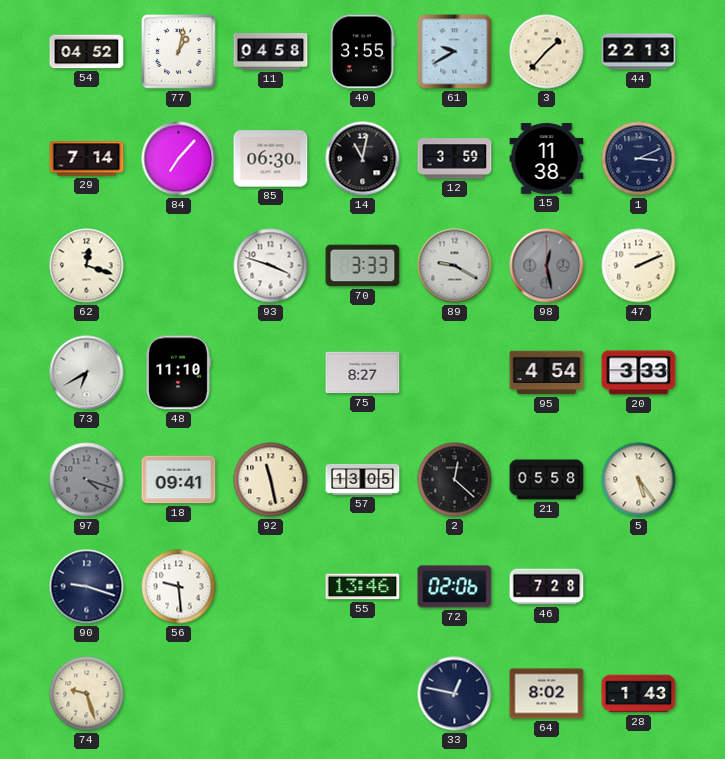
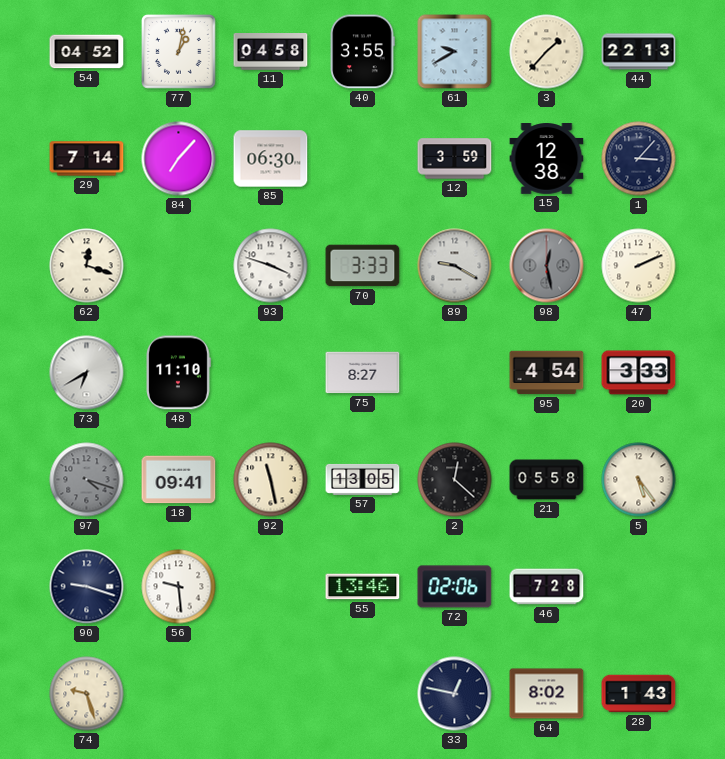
14: 11:02 -> none
15: 11:38 -> 12:38
1: 3:11 -> 3:07
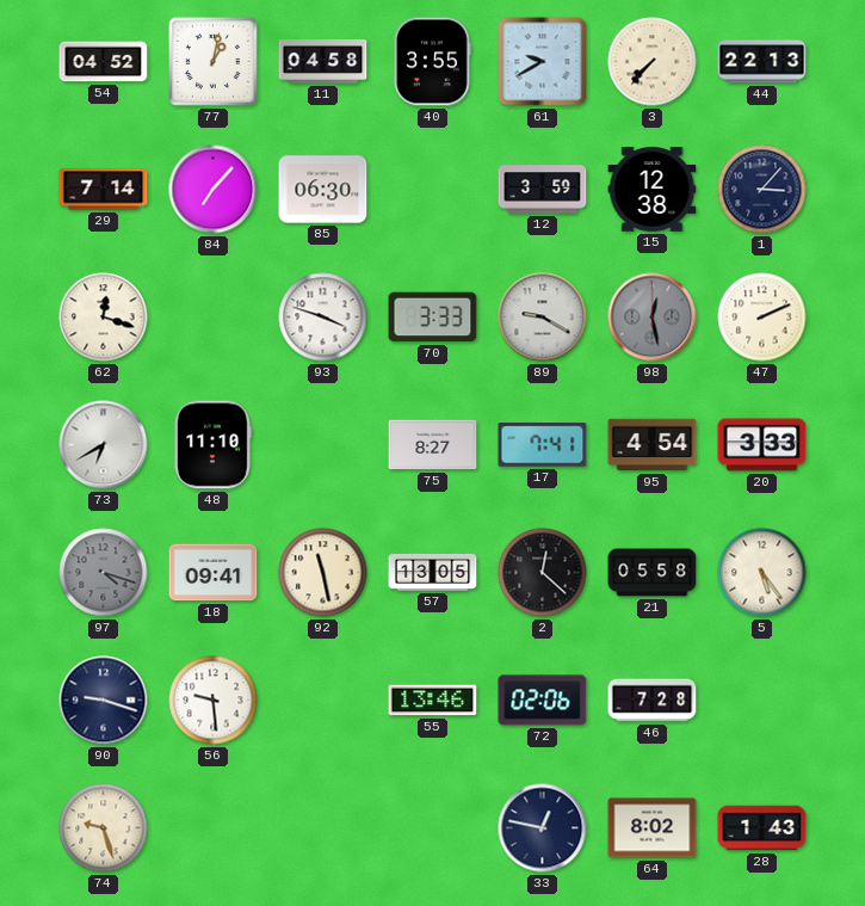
3: 1:37 -> 7:37
17: none -> 7:41
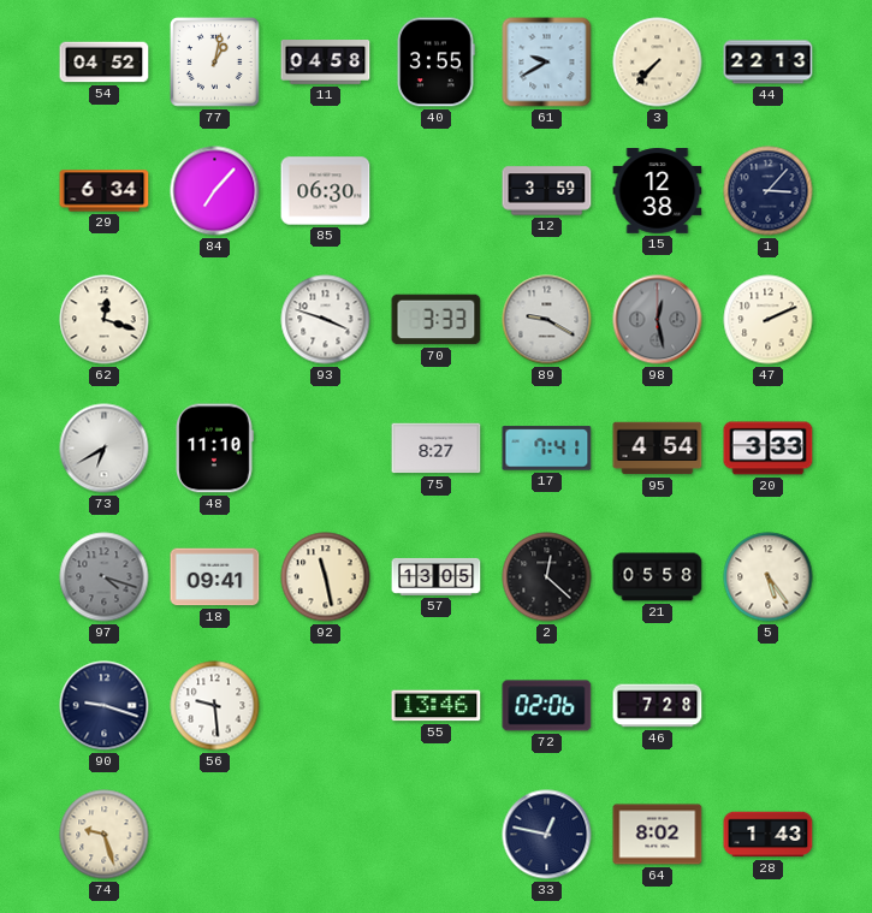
29: 7:14 -> 6:34
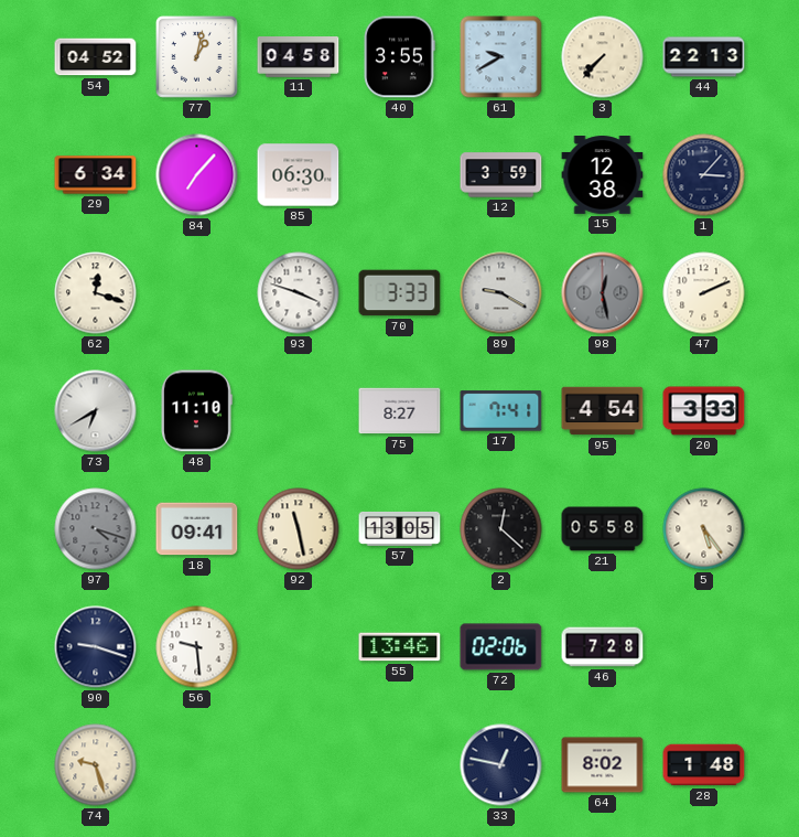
28: 1:43 -> 1:48
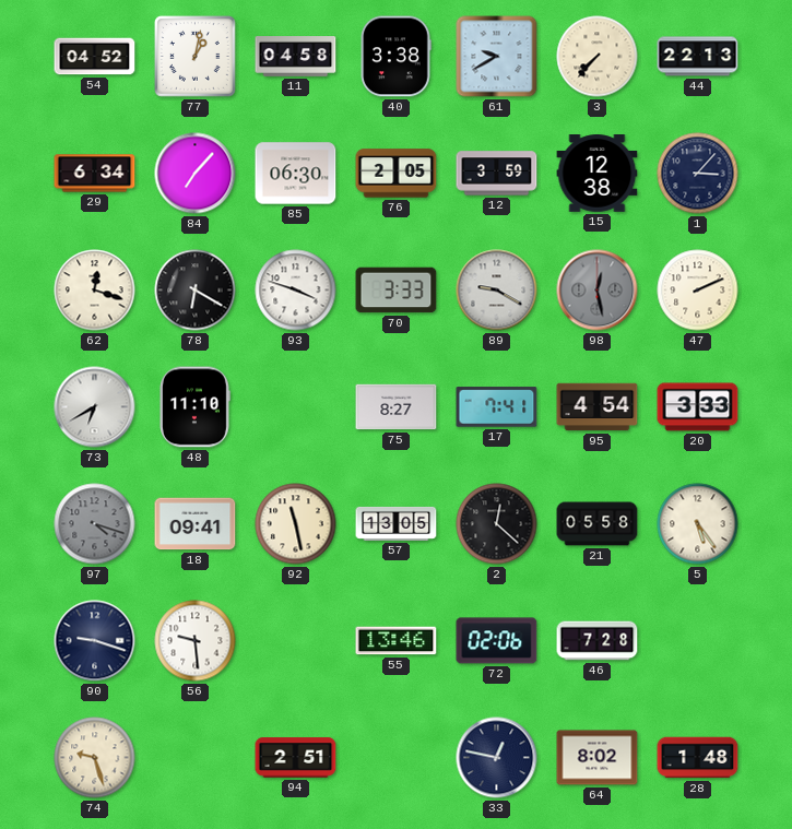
40: 3:55 -> 3:38
76: none -> 2:05
78: none -> 6:20
94: none -> 2:51
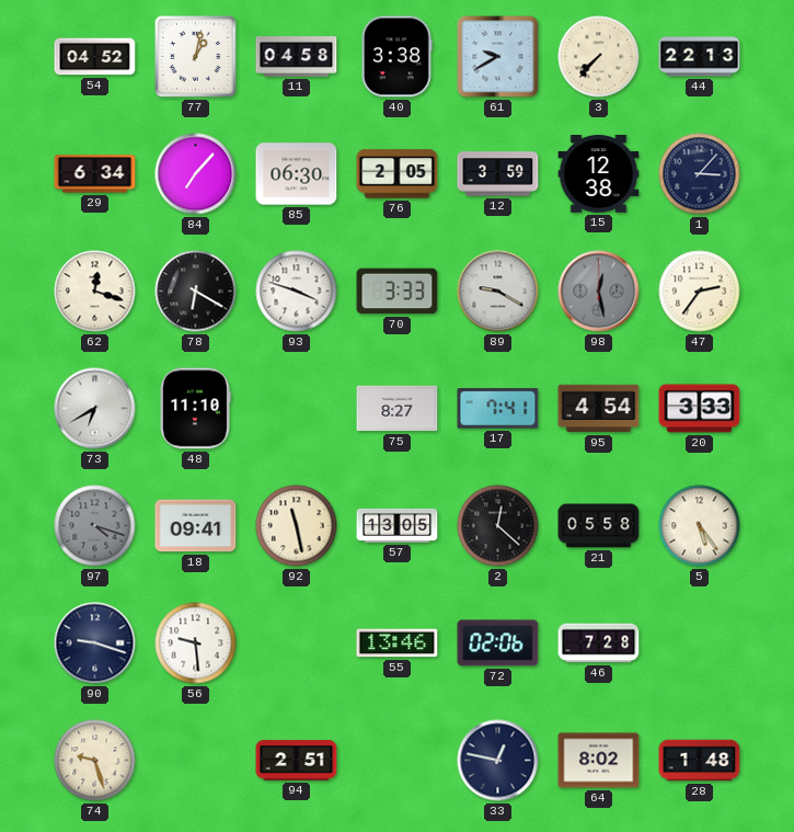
47: 2:11 -> 2:36
